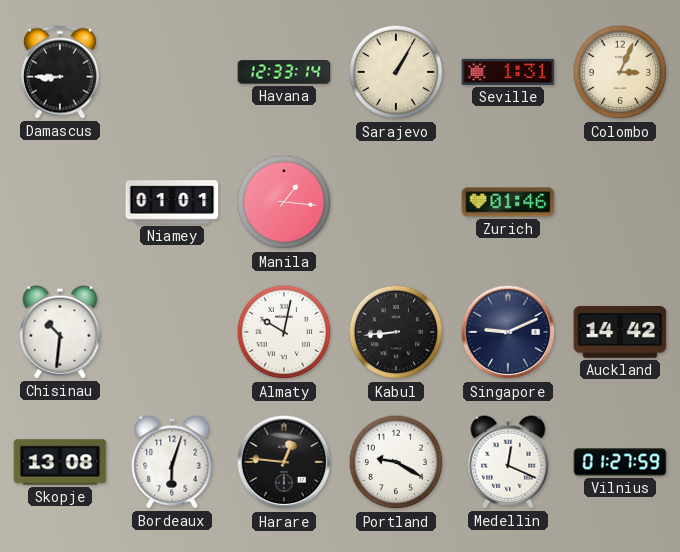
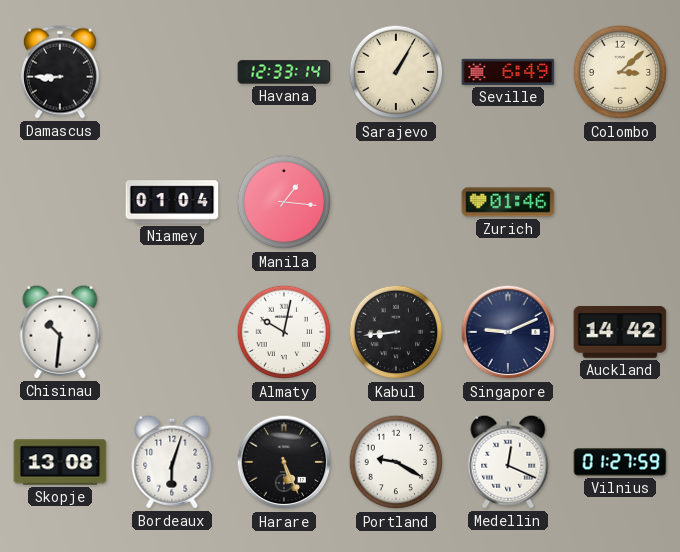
Seville: 1:31 -> 6:49
Colombo: 3:04 -> 3:08
Niamey: 01:01 -> 01:04
Harare: 12:46 -> 5:26
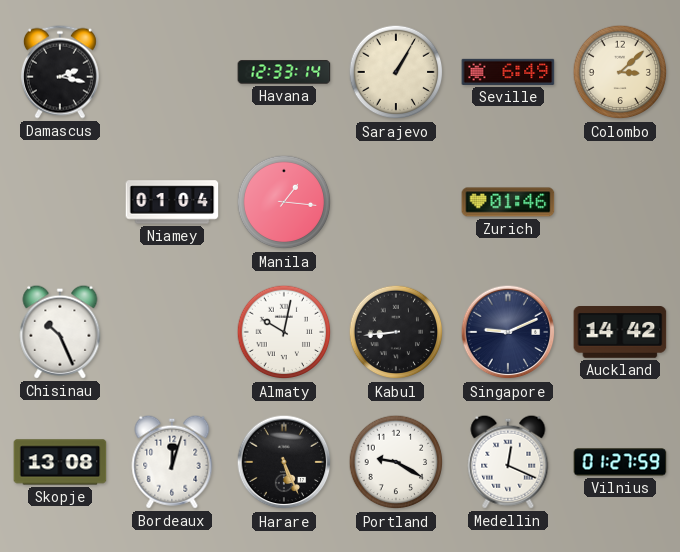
Damascus: 8:45 -> 2:17
Chisinau: 10:31 -> 10:26
Bordeaux: 6:03 -> 12:03
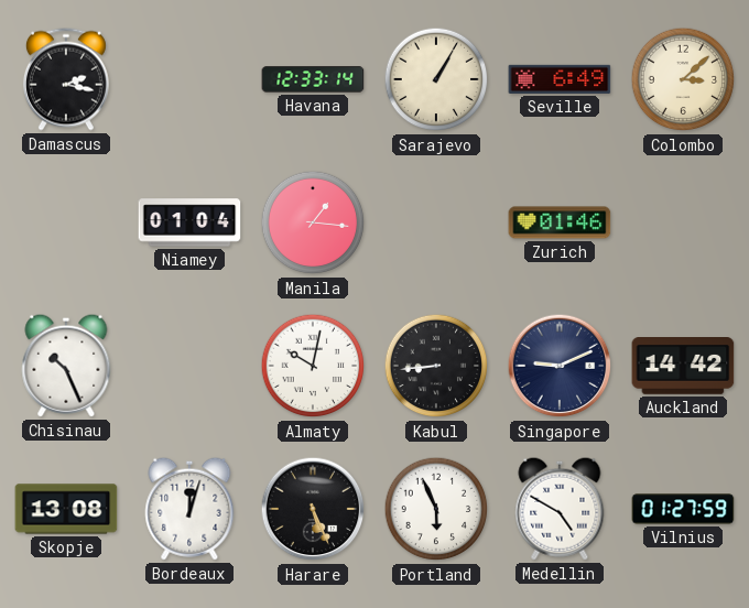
Portland: 9:20 -> 5:56
Medellin: 12:19 -> 4:50
